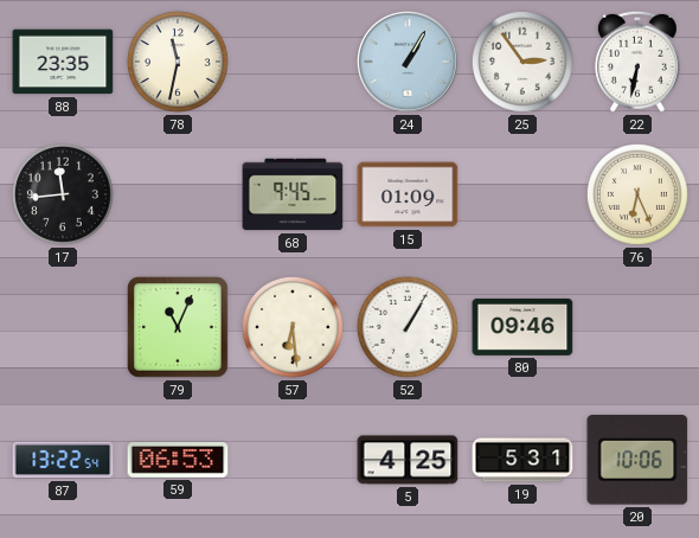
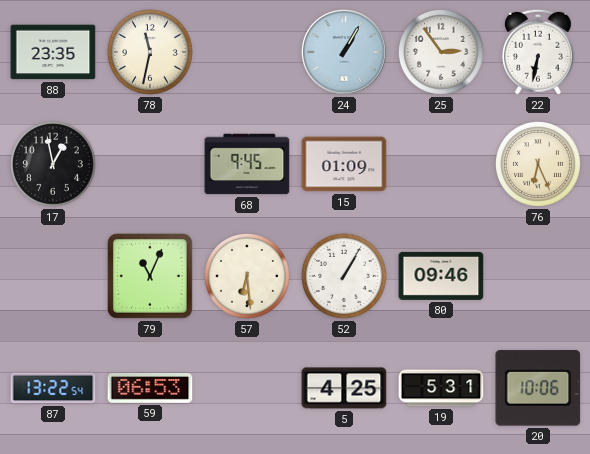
17: 11:44 -> 12:58
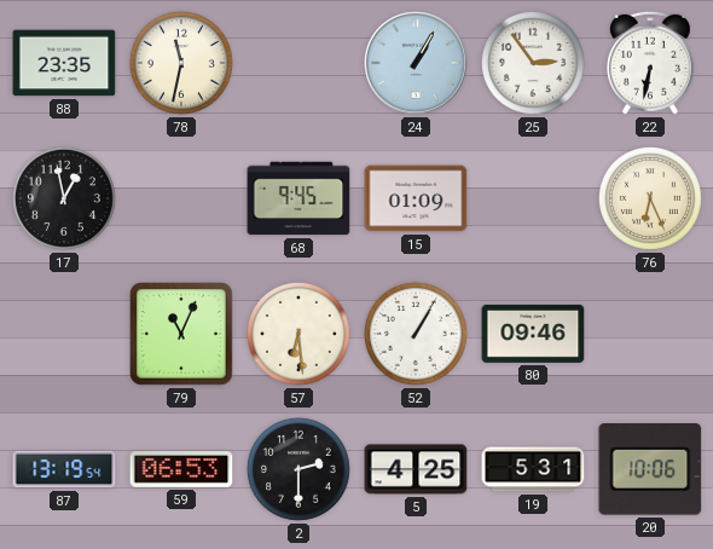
87: 13:22 -> 13:19
2: none -> 2:30
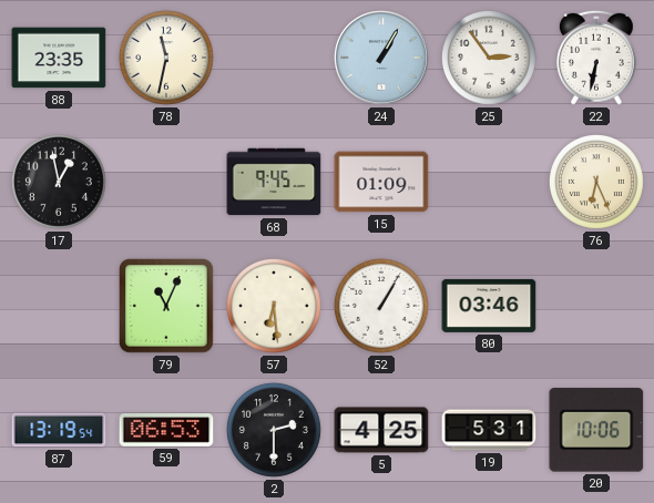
80: 09:46 -> 03:46
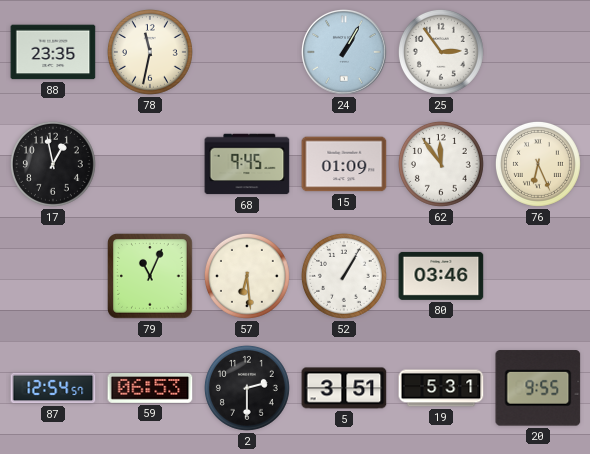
22: 6:32 -> none
62: none -> 11:54
87: 13:19 -> 12:54
5: 4:25 -> 3:51
20: 10:06 -> 9:55
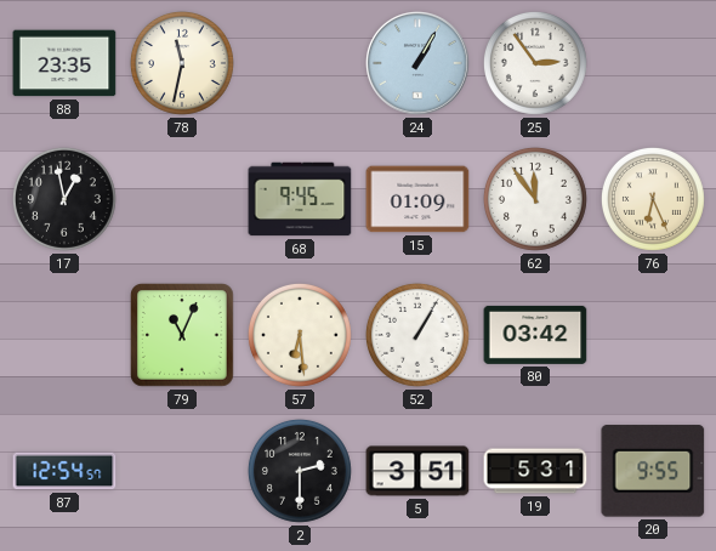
80: 03:46 -> 03:42
59: 06:53 -> none
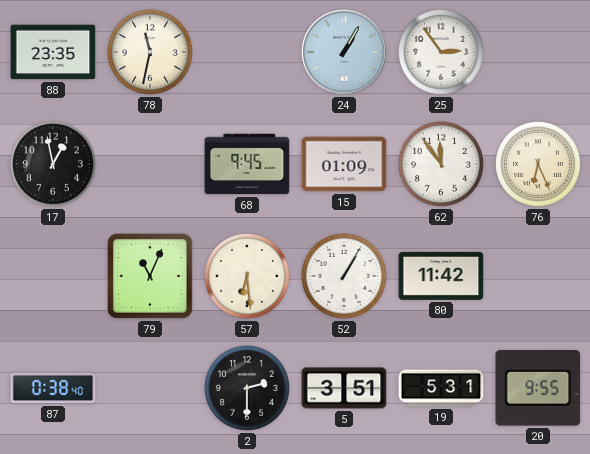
80: 03:42 -> 11:42
87: 12:54 -> 0:38
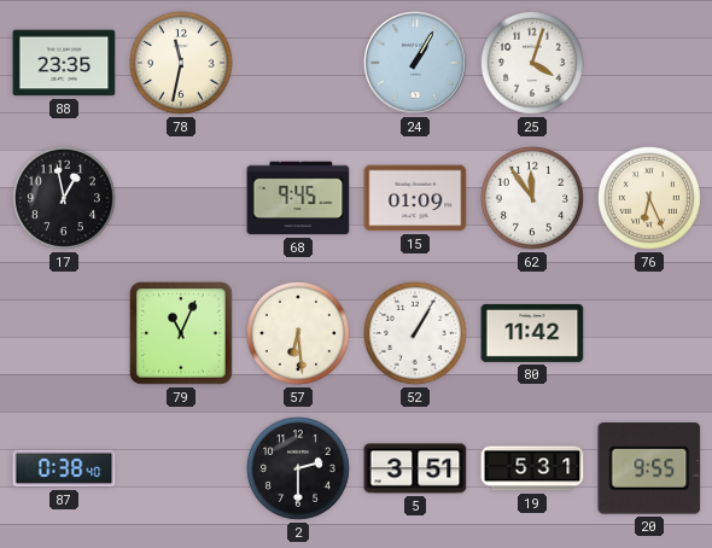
25: 2:54 -> 4:03
